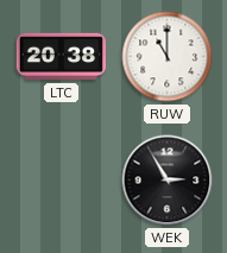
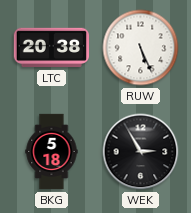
RUW: 11:00 -> 5:26
BKG: none -> 5:18
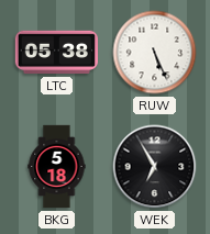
LTC: 20:38 -> 05:38
WEK: 2:55 -> 6:55
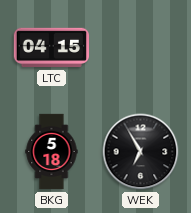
LTC: 05:38 -> 04:15
RUW: 5:26 -> none
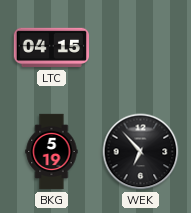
BKG: 5:18 -> 5:19
WEK: 6:55 -> 6:53
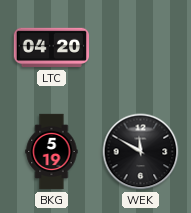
LTC: 04:15 -> 04:20
WEK: 6:53 -> 11:50
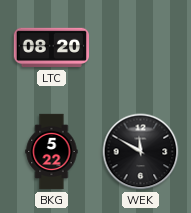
LTC: 04:20 -> 08:20
BKG: 5:19 -> 5:22
